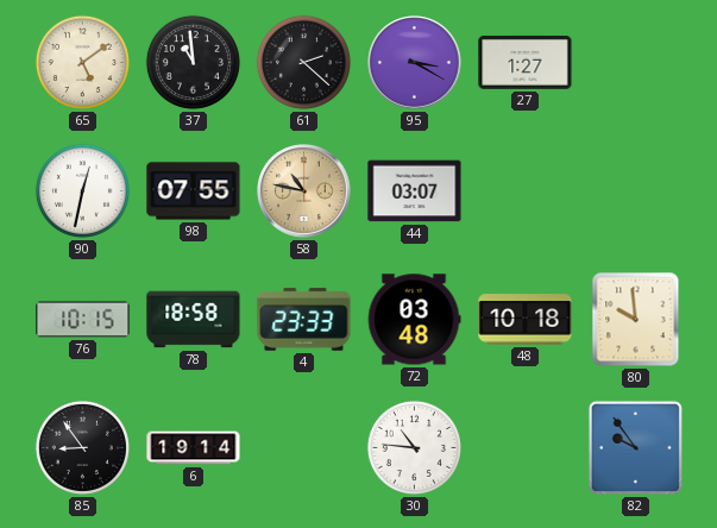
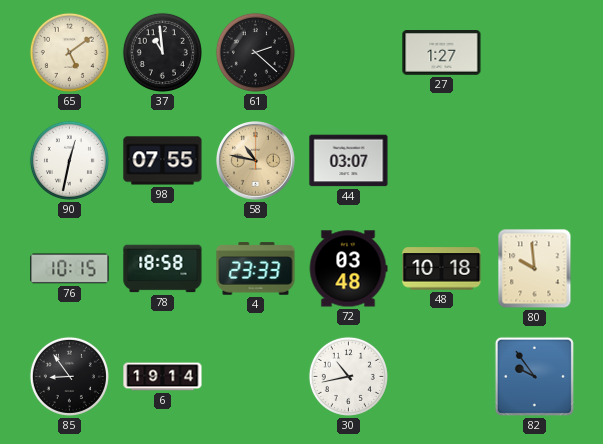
95: 3:20 -> none
30: 10:46 -> 10:43
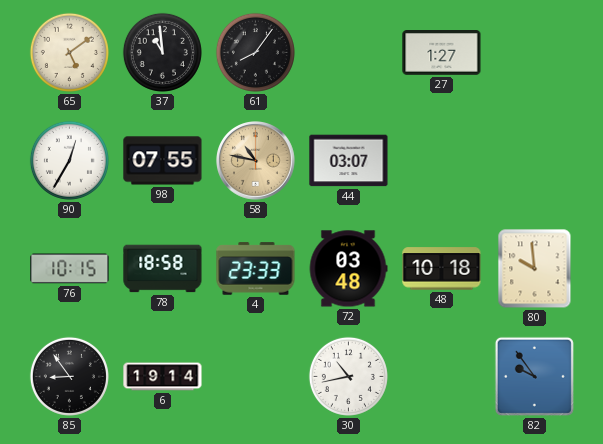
61: 2:22 -> 8:06
90: 12:32 -> 12:35
